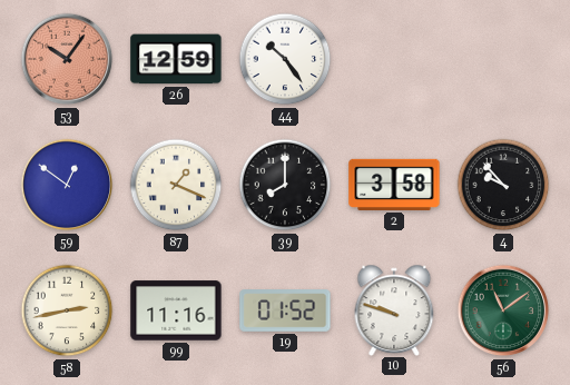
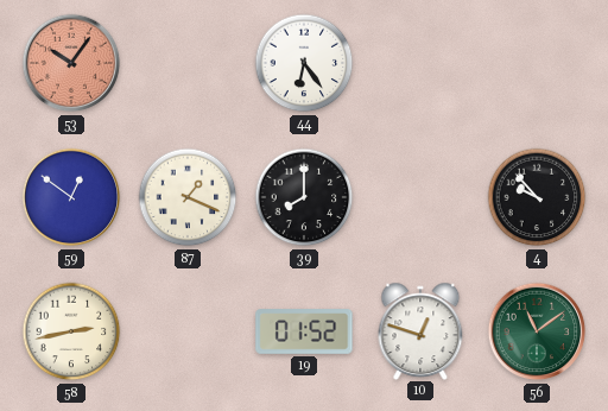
26: 12:59 -> none
44: 10:24 -> 6:24
2: 3:58 -> none
99: 11:16 -> none
10: 9:48 -> 12:48
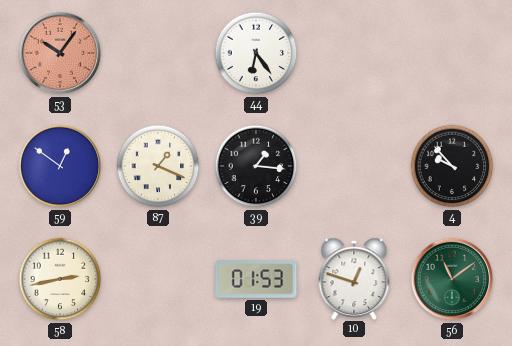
39: 8:00 -> 1:16
19: 01:52 -> 01:53
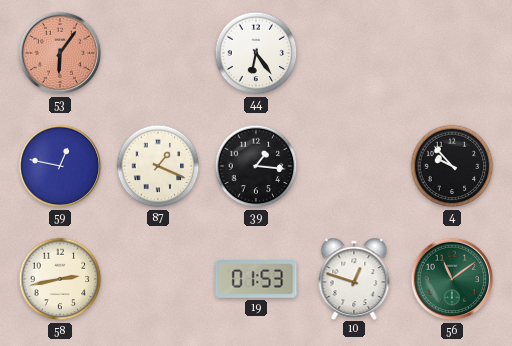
53: 10:06 -> 6:06
59: 12:51 -> 12:47
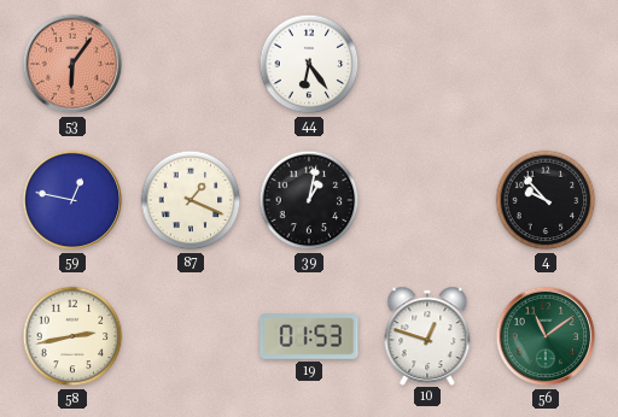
39: 1:16 -> 1:02
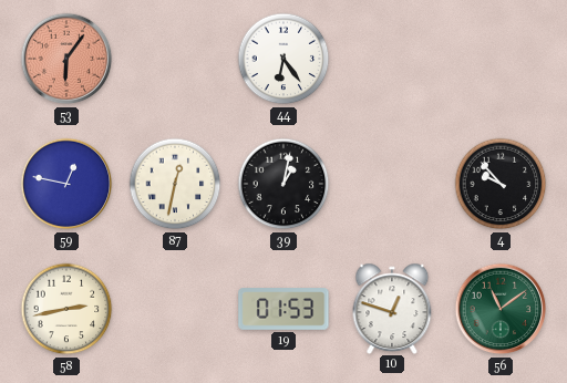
87: 1:19 -> 12:32
